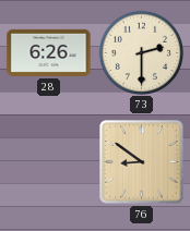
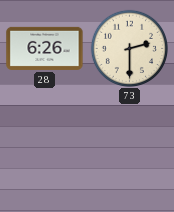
76: 8:51 -> none
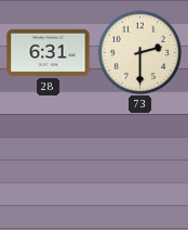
28: 6:26 -> 6:31
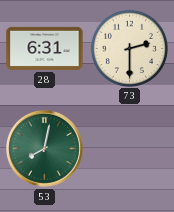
53: none -> 8:02
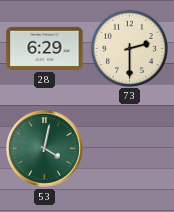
28: 6:31 -> 6:29
53: 8:02 -> 4:02
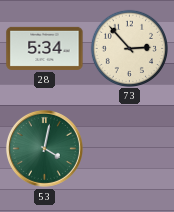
28: 6:29 -> 5:34
73: 2:30 -> 2:53
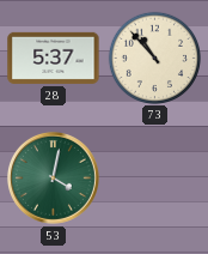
28: 5:34 -> 5:37
73: 2:53 -> 10:53
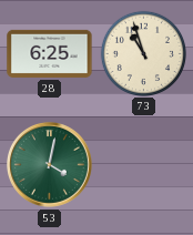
28: 5:37 -> 6:25
73: 10:53 -> 10:57
